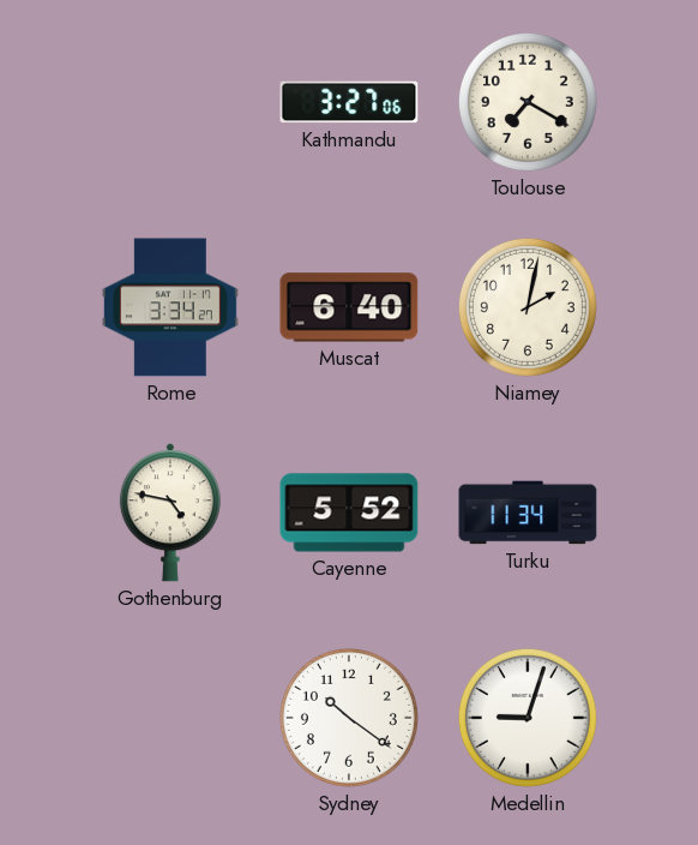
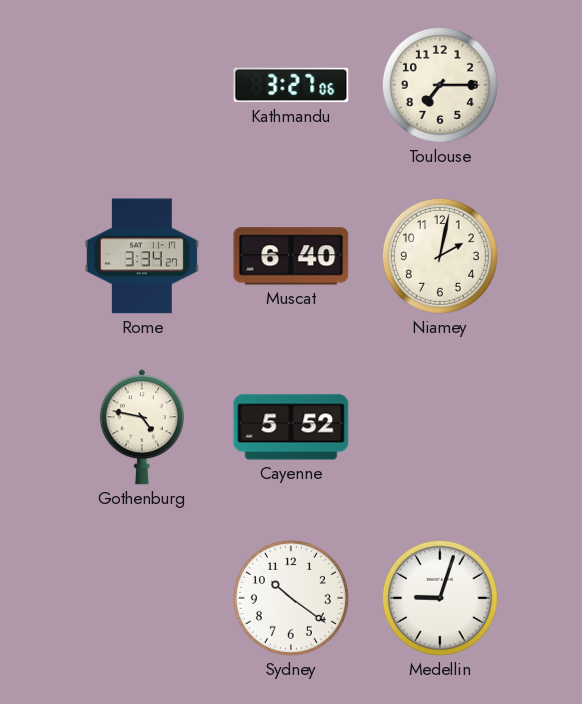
Toulouse: 7:20 -> 7:15
Turku: 11:34 -> none
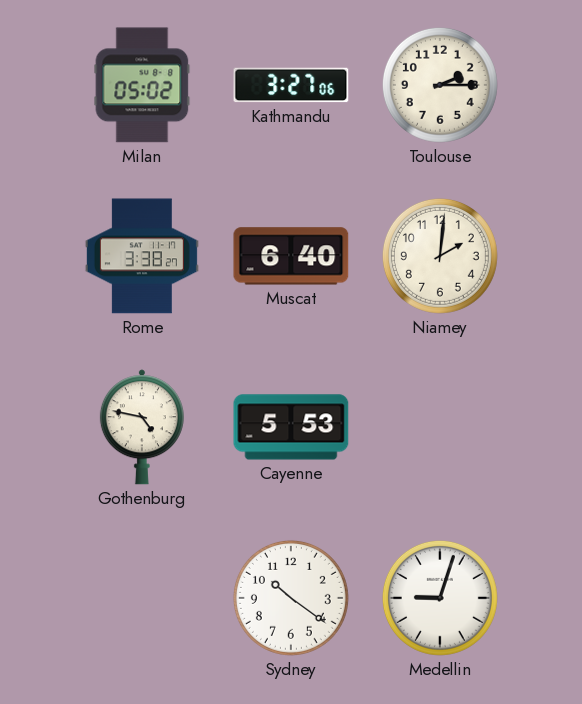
Milan: none -> 05:02
Toulouse: 7:15 -> 2:15
Rome: 3:34 -> 3:38
Niamey: 2:02 -> 2:01
Cayenne: 5:52 -> 5:53
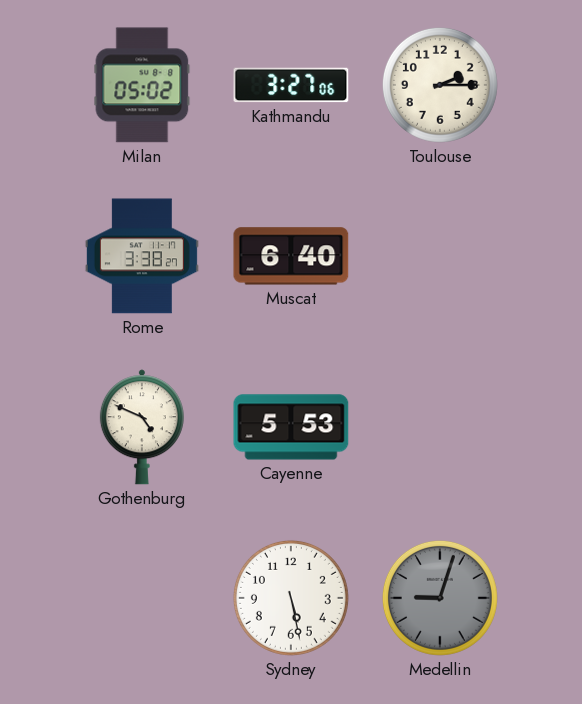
Niamey: 2:01 -> none
Gothenburg: 4:47 -> 4:49
Sydney: 10:21 -> 5:28
Medellin dial: white -> grey
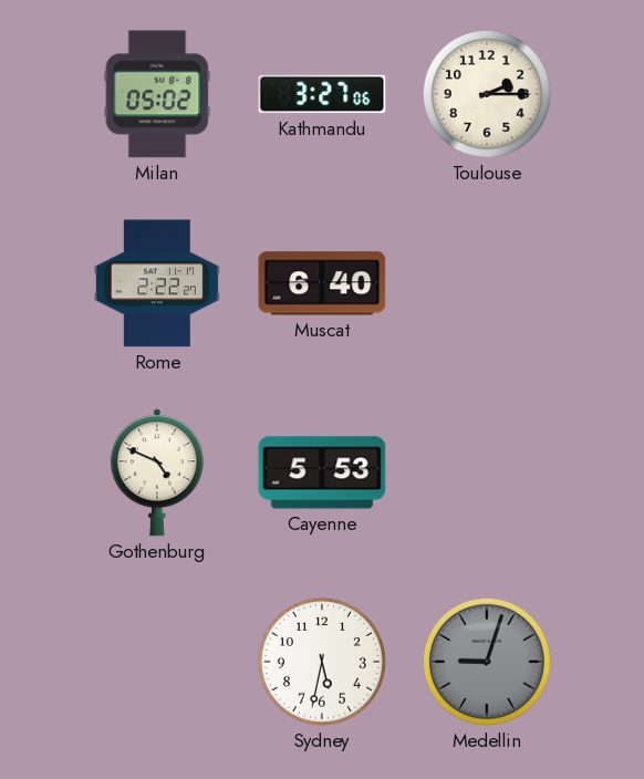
Rome: 3:38 -> 2:22
Sydney: 5:28 -> 5:32
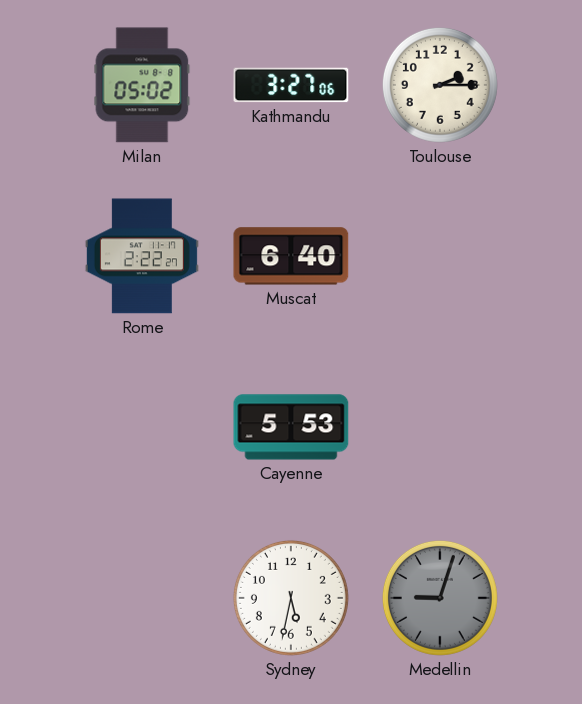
Gothenburg: 4:49 -> none
